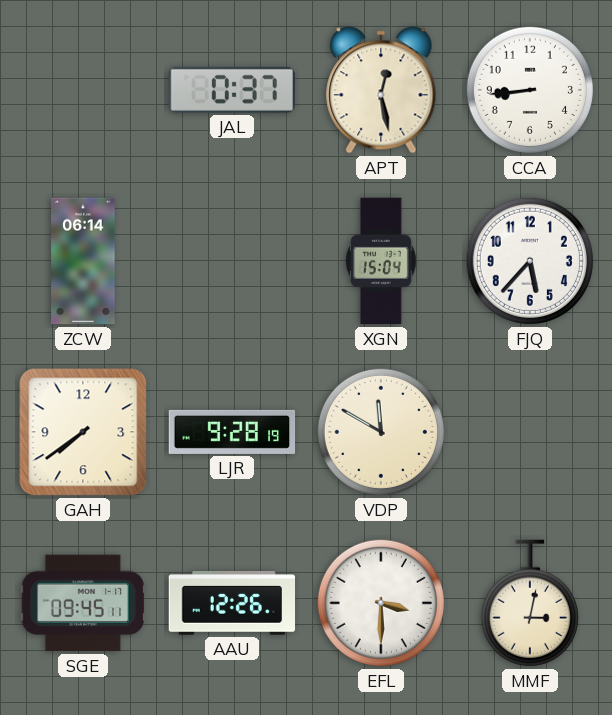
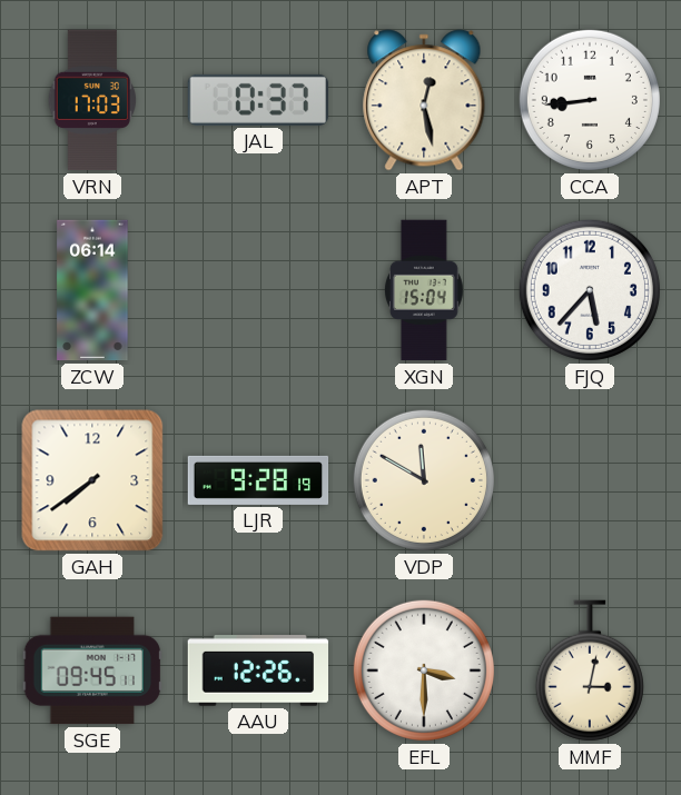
VRN: none -> 17:03
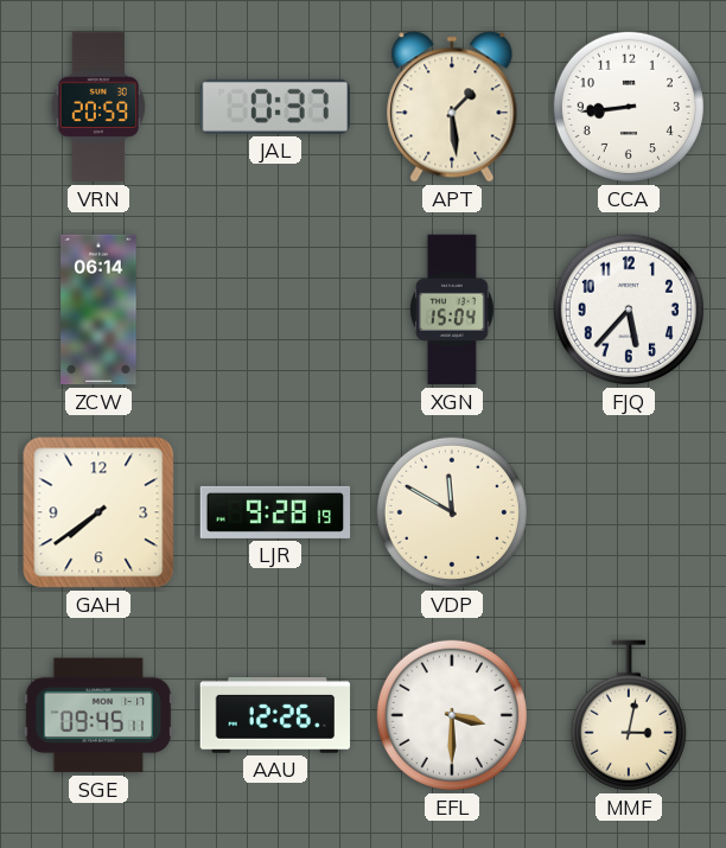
VRN: 17:03 -> 20:59
APT: 12:28 -> 1:29
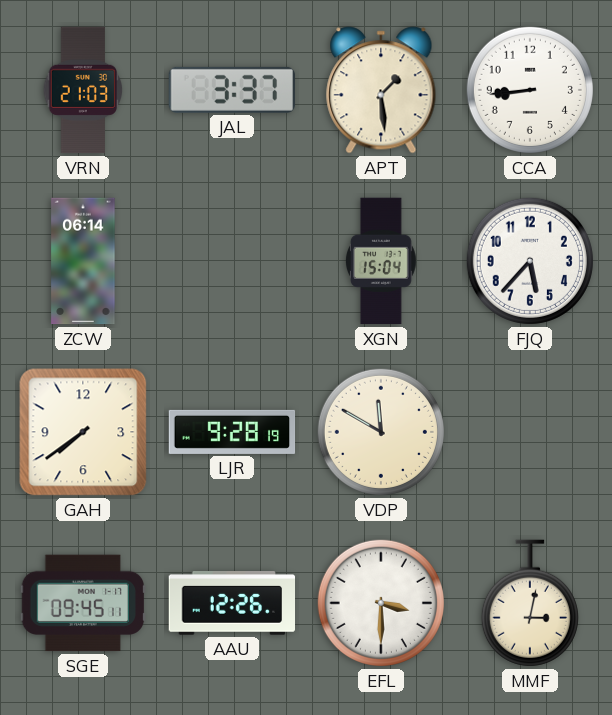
VRN: 20:59 -> 21:03
JAL: 0:37 -> 3:37
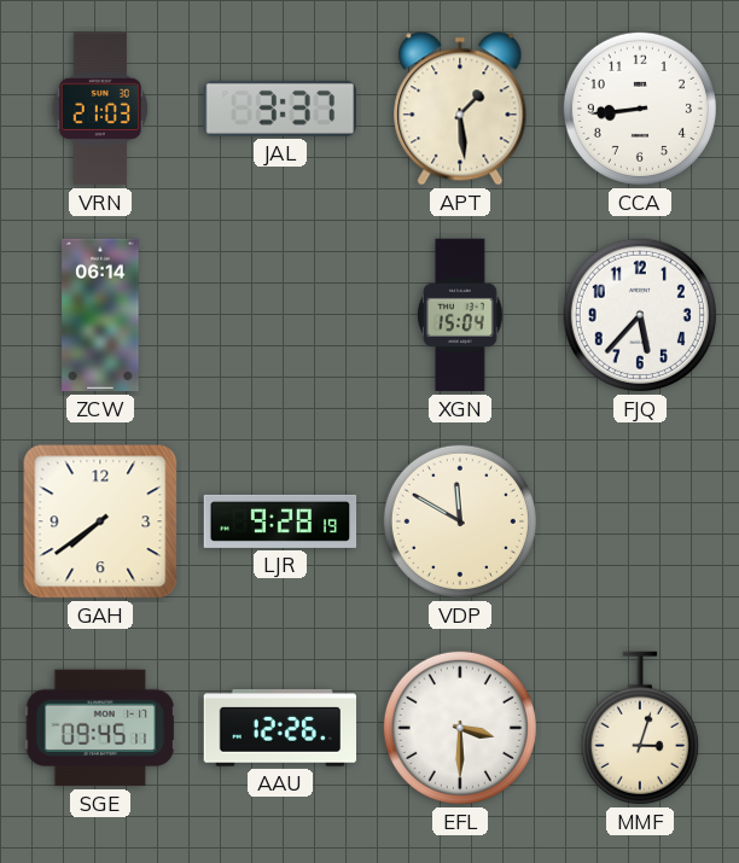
MMF: 3:02 -> 3:03
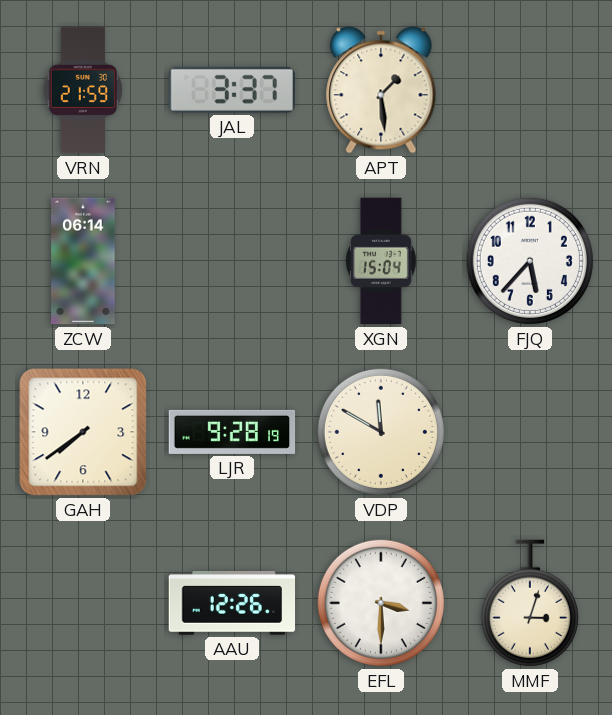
VRN: 21:03 -> 21:59
CCA: 8:44 -> none
SGE: 09:45 -> none
